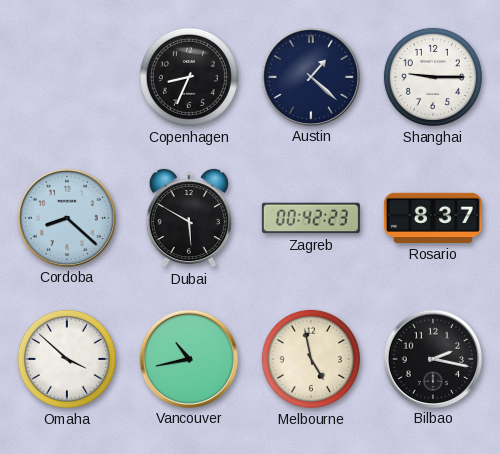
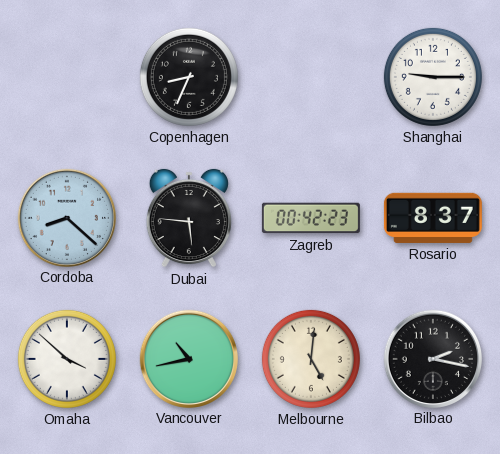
Austin: 1:22 -> none
Dubai: 5:50 -> 5:46
Melbourne: 4:58 -> 5:01
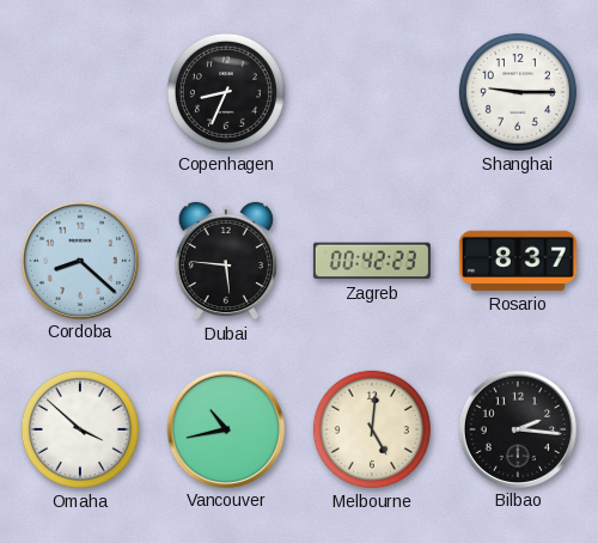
Bilbao: 2:17 -> 2:16
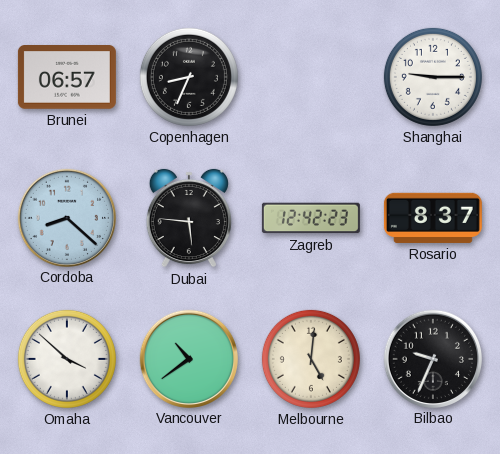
Brunei: none -> 06:57
Zagreb: 00:42 -> 12:42
Vancouver: 10:43 -> 10:39
Bilbao: 2:16 -> 9:34
